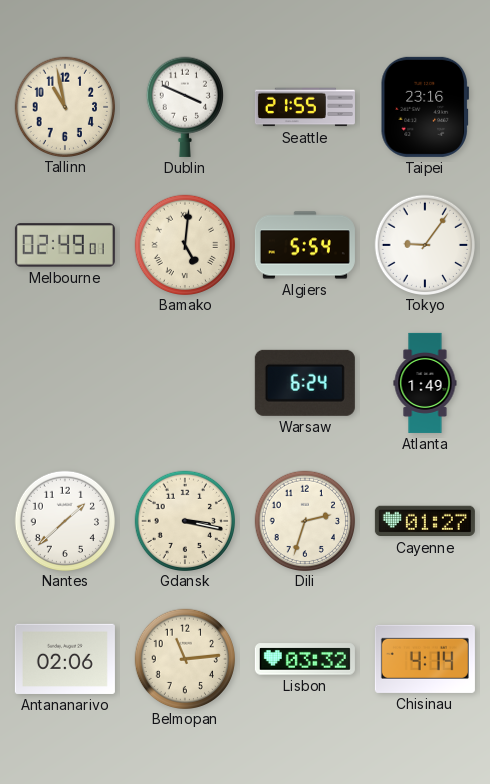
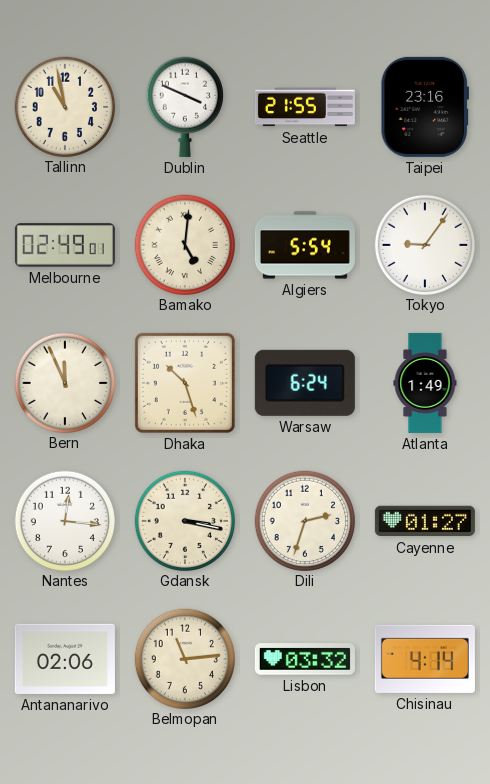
Bern: none -> 11:56
Dhaka: none -> 10:27
Nantes: 1:38 -> 12:16
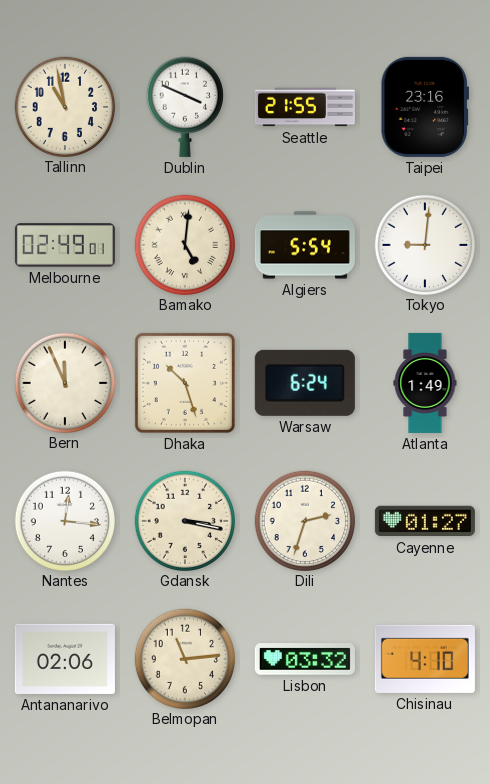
Tokyo: 9:06 -> 9:01
Chisinau: 4:14 -> 4:10
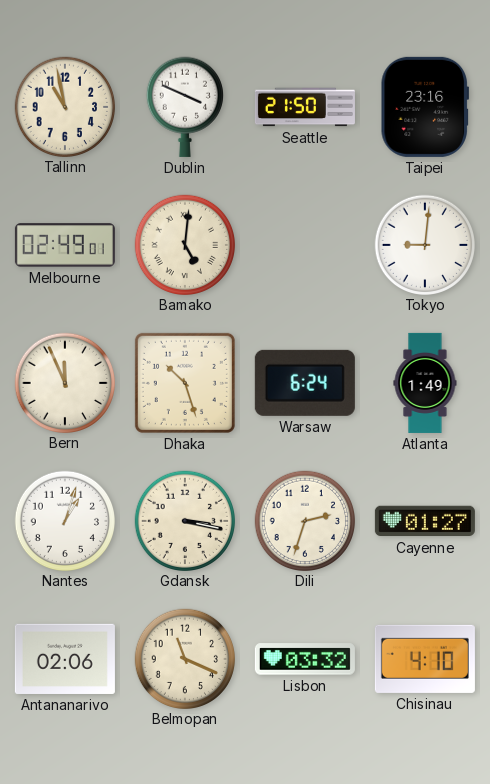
Seattle: 21:55 -> 21:50
Algiers: 5:54 -> none
Nantes: 12:16 -> 1:03
Belmopan: 11:14 -> 11:19
